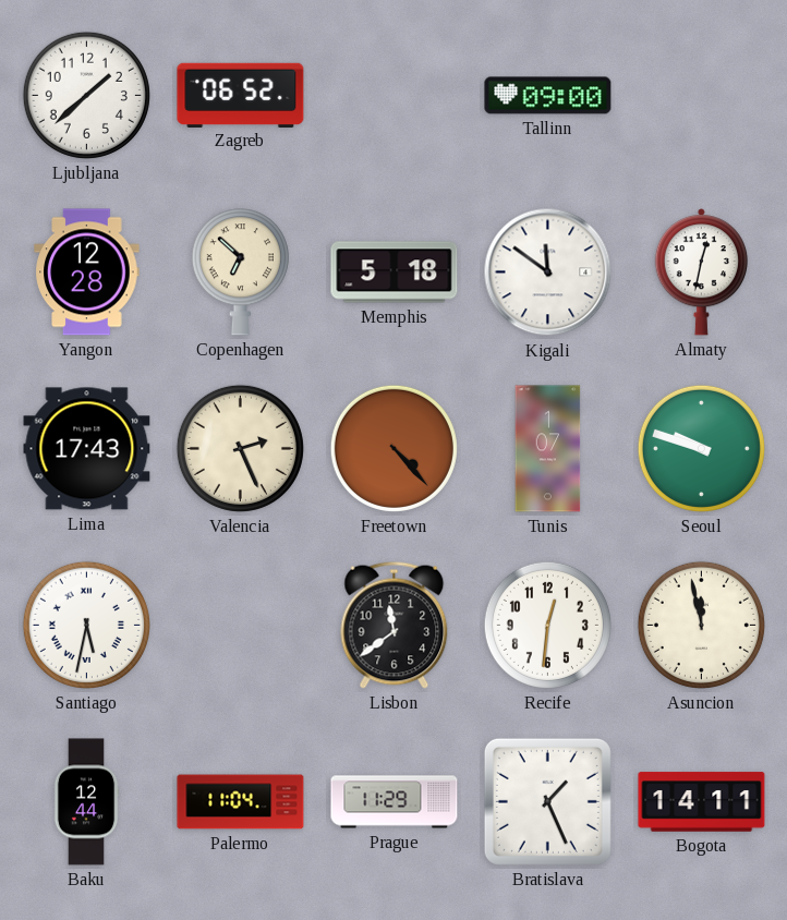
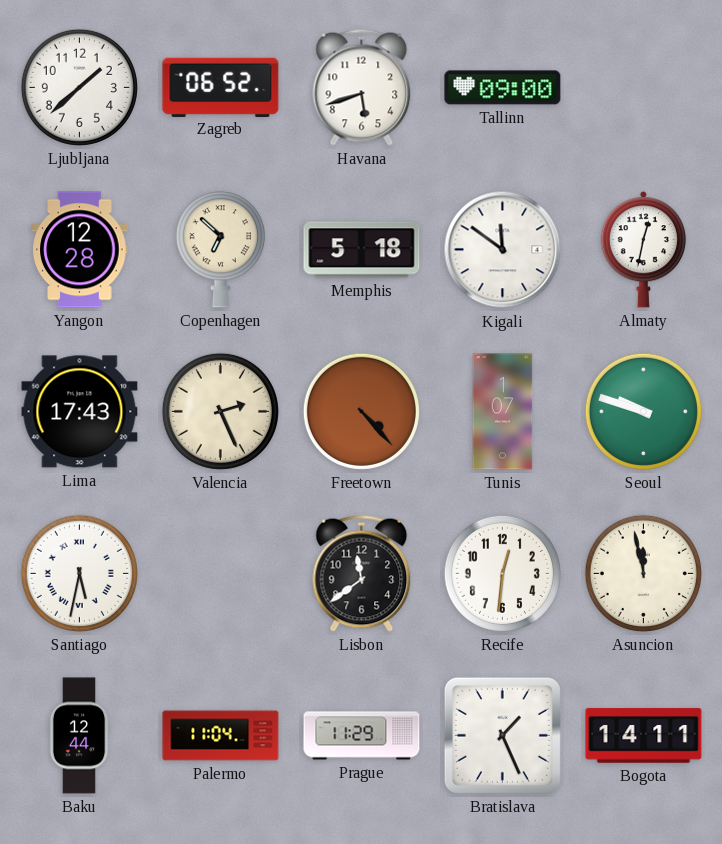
Havana: none -> 5:42
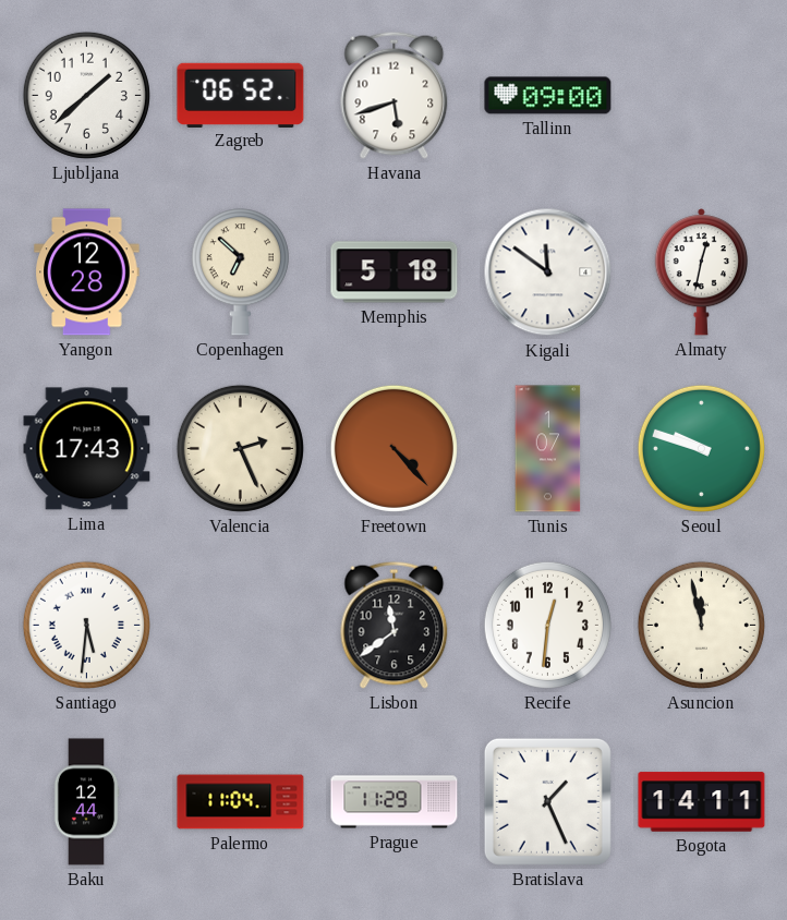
Santiago: 5:32 -> 5:31
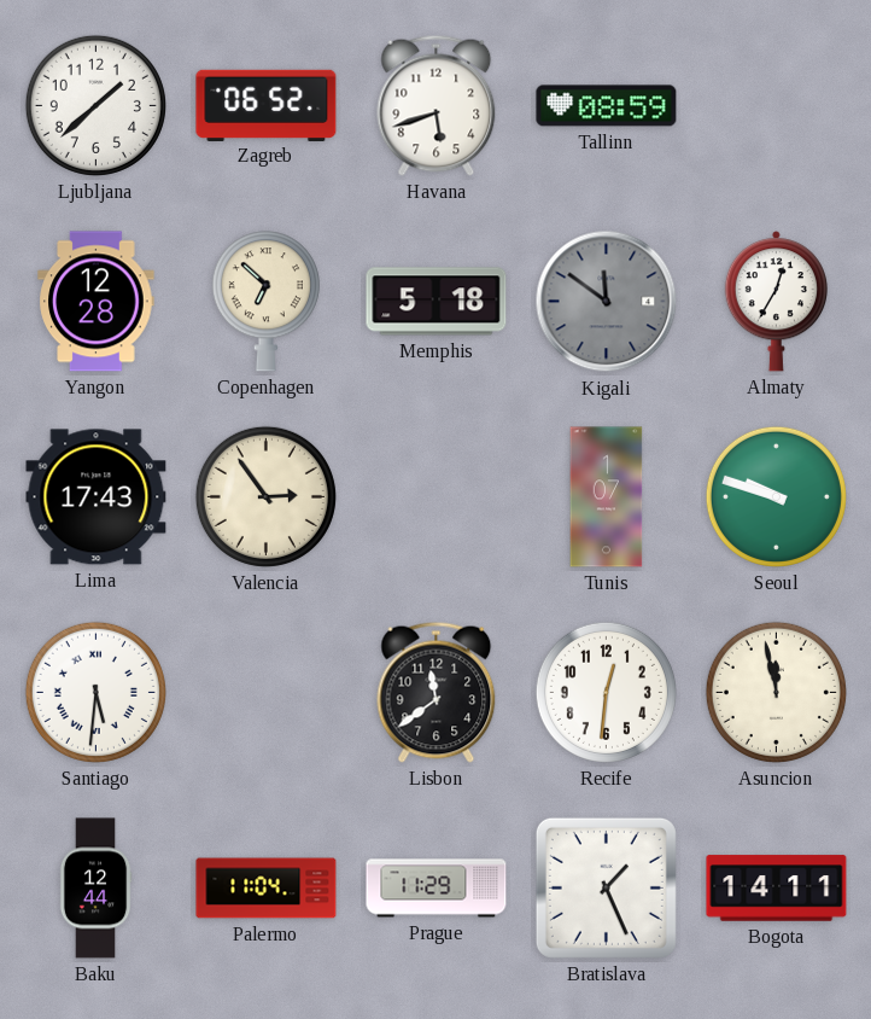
Tallinn: 09:00 -> 08:59
Kigali dial: white -> grey
Almaty: 12:32 -> 12:35
Valencia: 2:26 -> 2:54
Freetown: 4:23 -> none
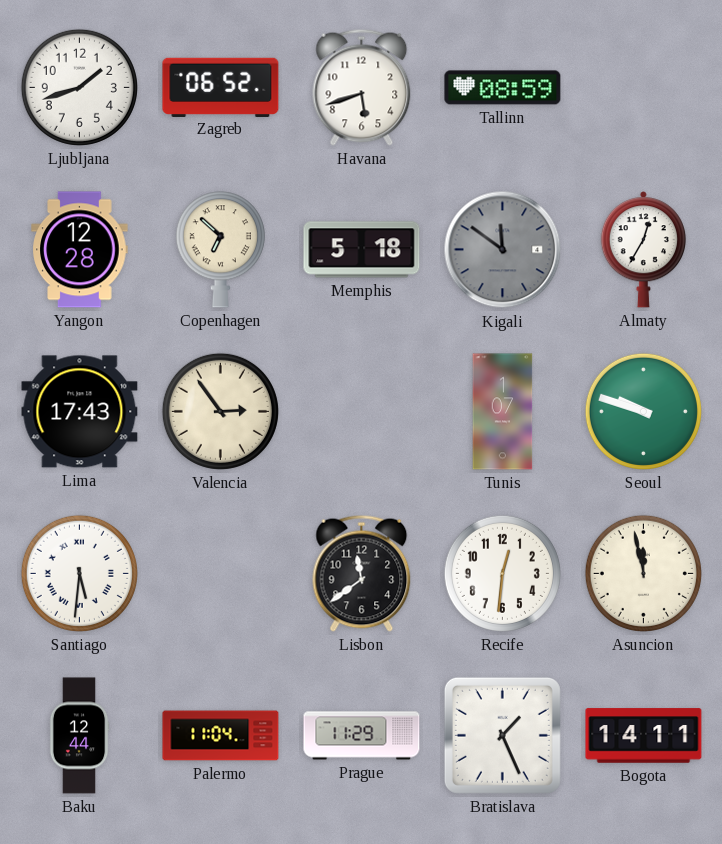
Ljubljana: 1:38 -> 1:42
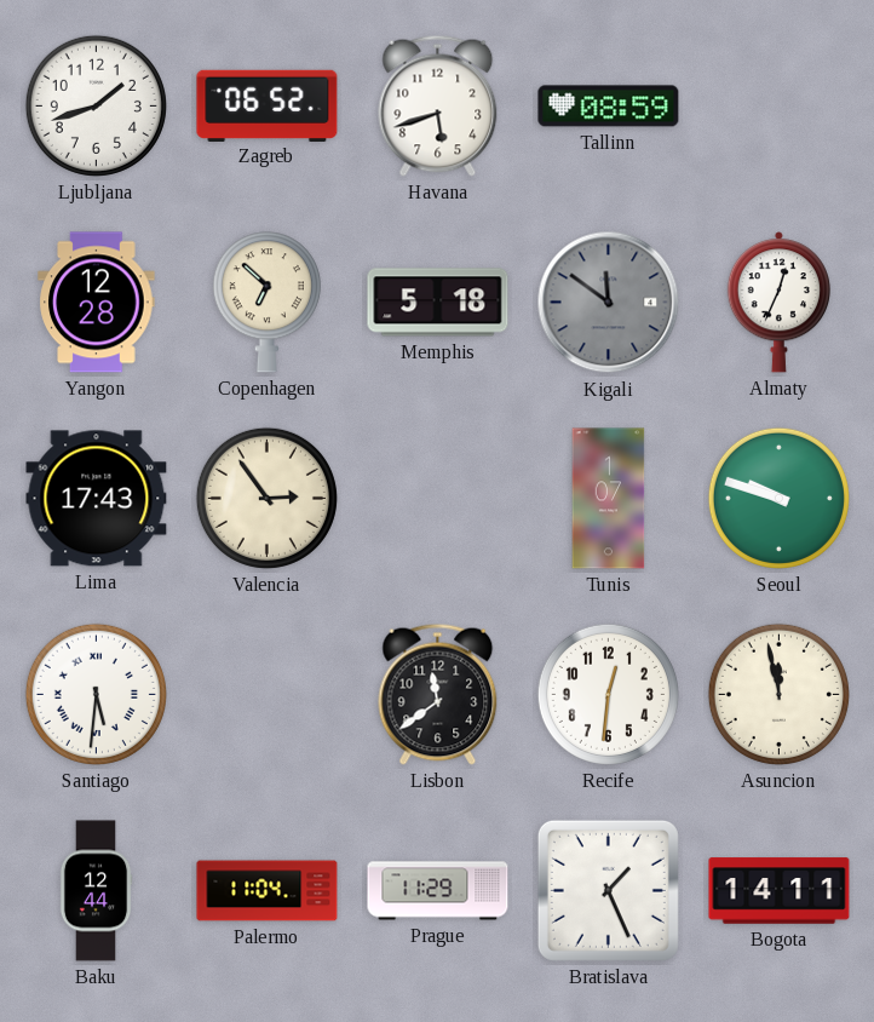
Almaty: 12:35 -> 12:34
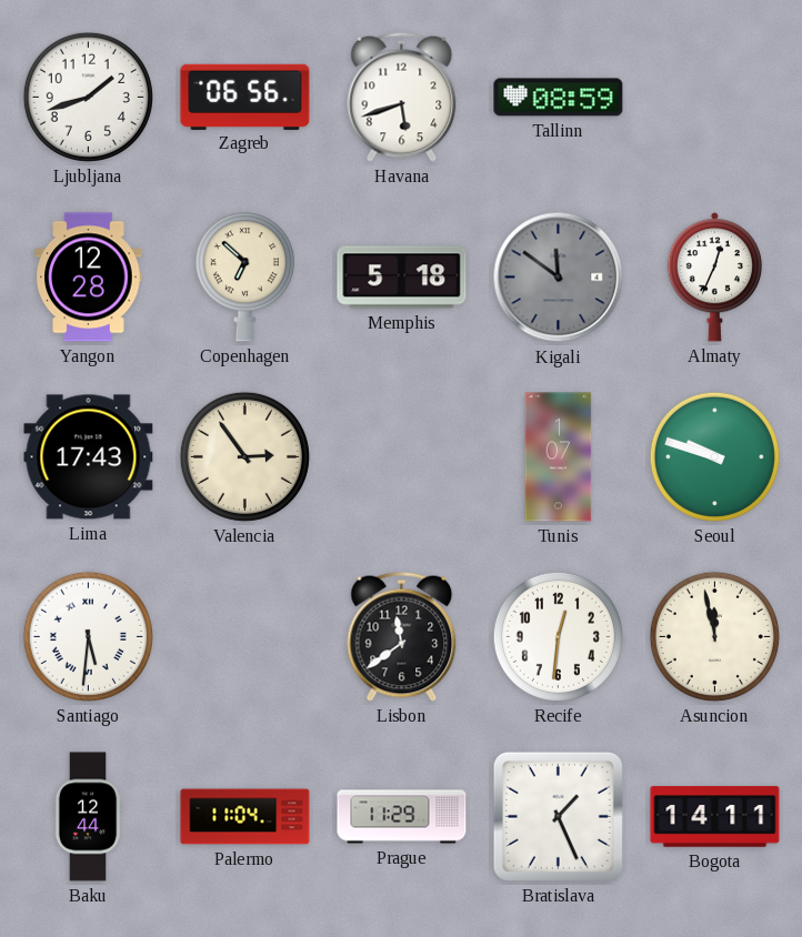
Zagreb: 06:52 -> 06:56
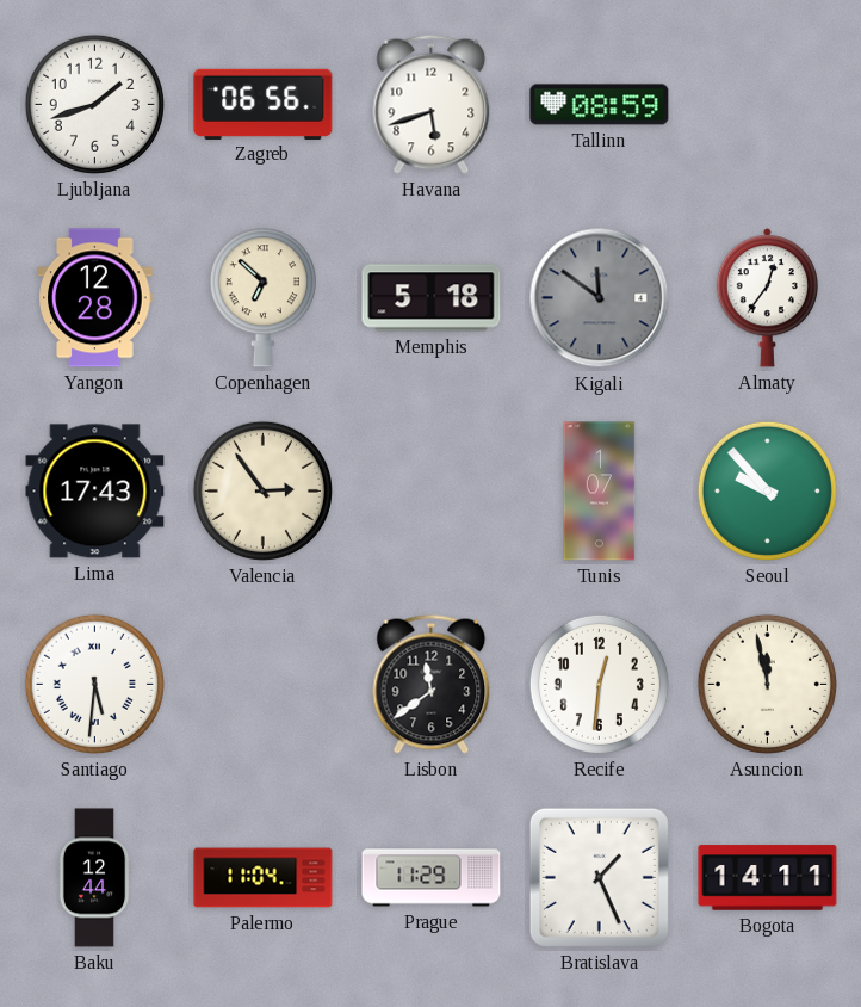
Almaty: 12:34 -> 12:36
Seoul: 9:48 -> 9:53
